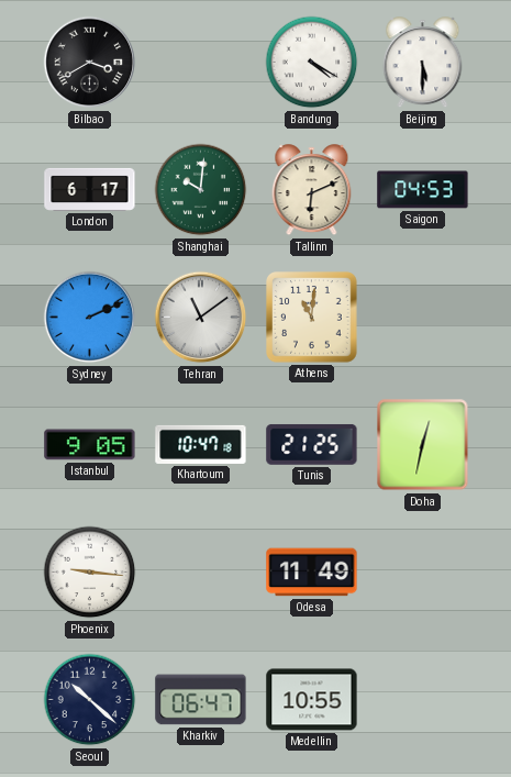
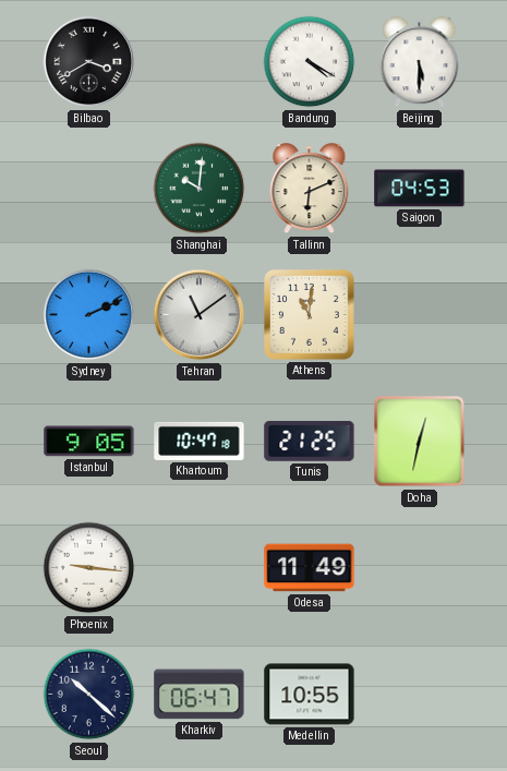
London: 6:17 -> none
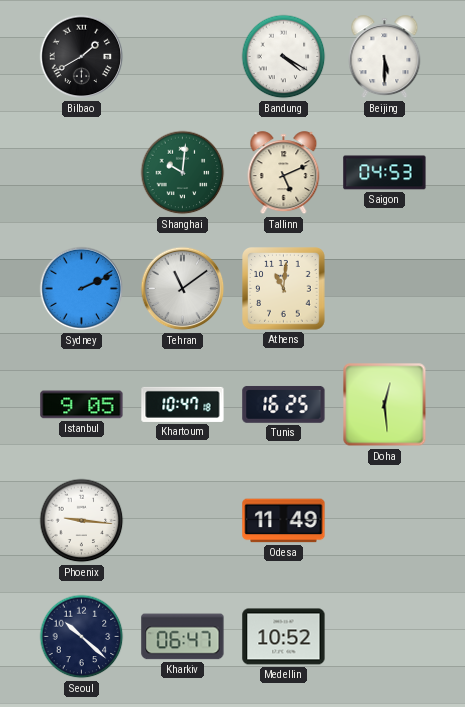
Bilbao: 3:40 -> 1:40
Tallinn: 6:11 -> 5:11
Tunis: 21:25 -> 16:25
Doha: 12:32 -> 12:29
Medellin: 10:55 -> 10:52
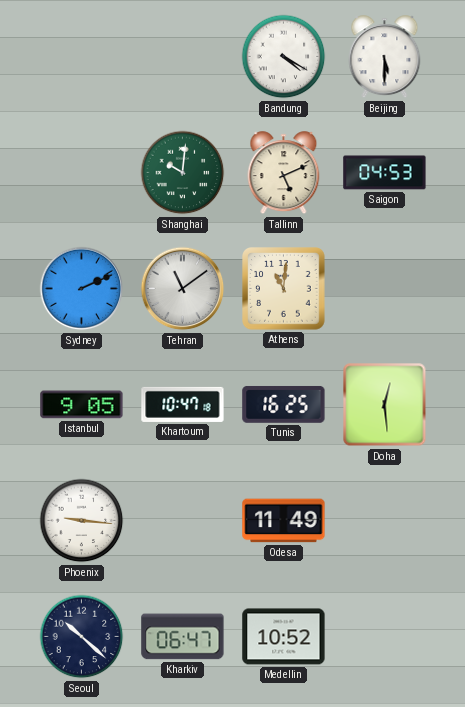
Bilbao: 1:40 -> none
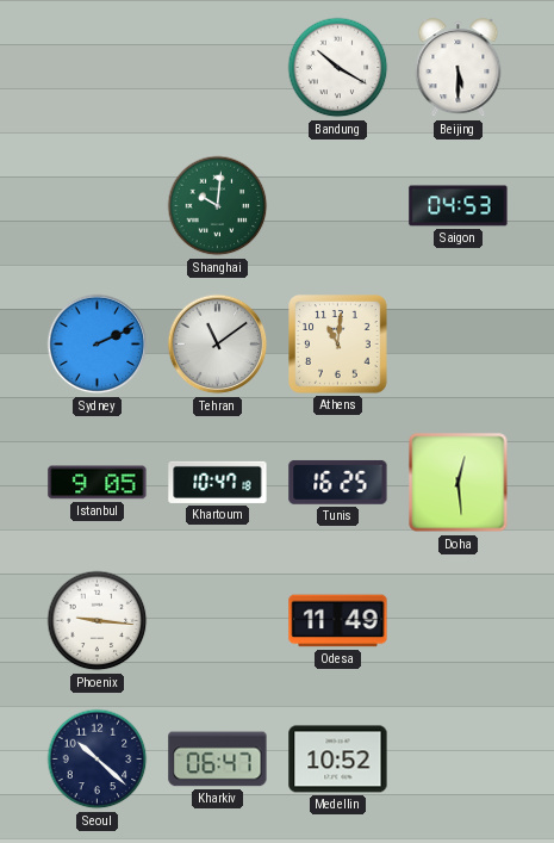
Bandung: 4:20 -> 10:20
Tallinn: 5:11 -> none
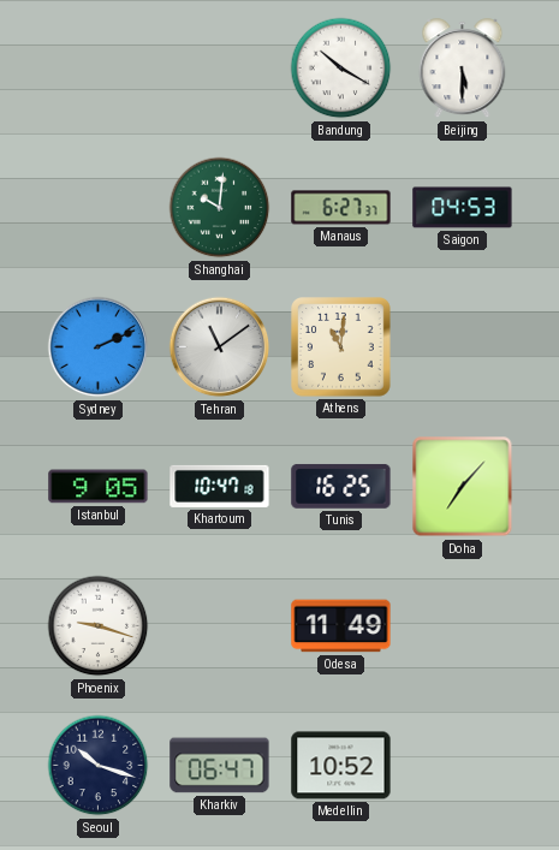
Manaus: none -> 6:27
Doha: 12:29 -> 7:07
Phoenix: 9:16 -> 9:18
Seoul: 10:22 -> 10:18
